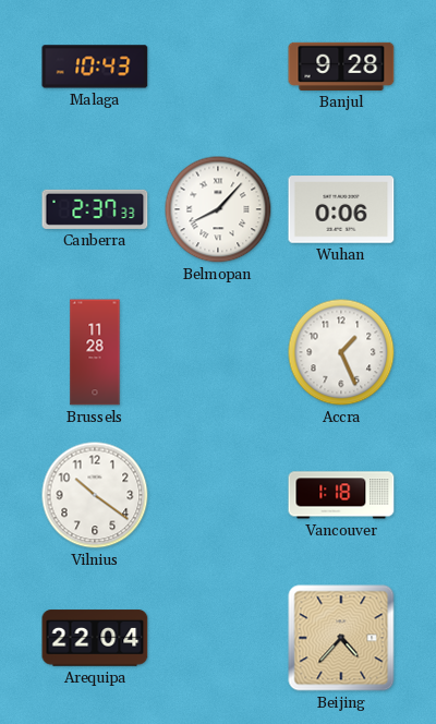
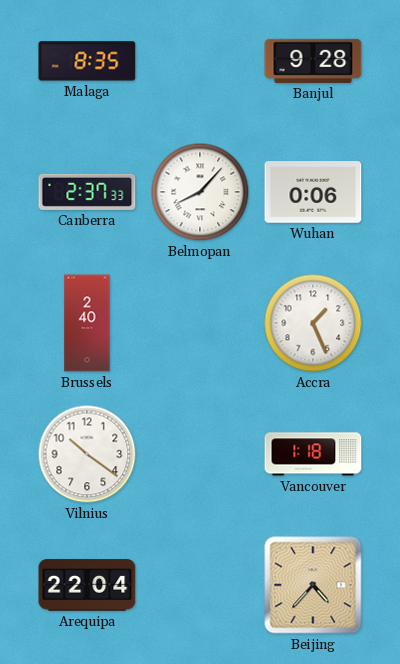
Malaga: 10:43 -> 8:35
Brussels: 11:28 -> 2:40
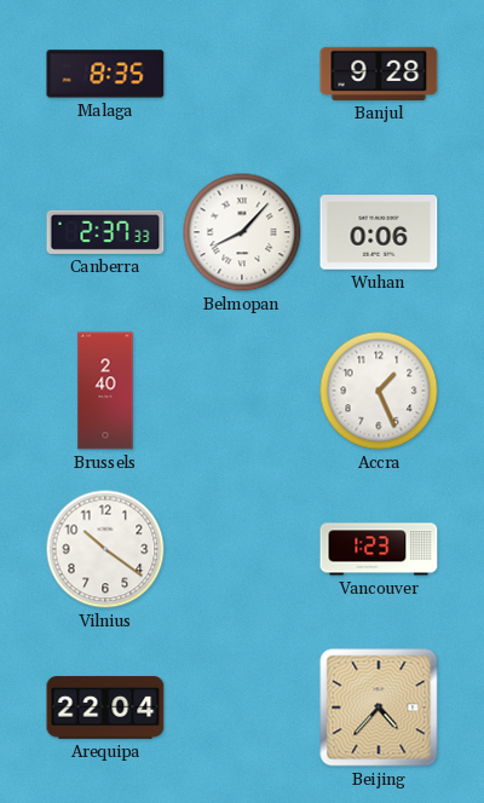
Vancouver: 1:18 -> 1:23
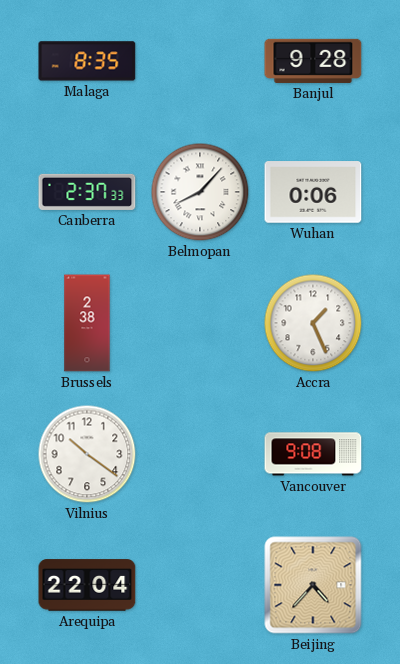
Brussels: 2:40 -> 2:38
Vancouver: 1:23 -> 9:08
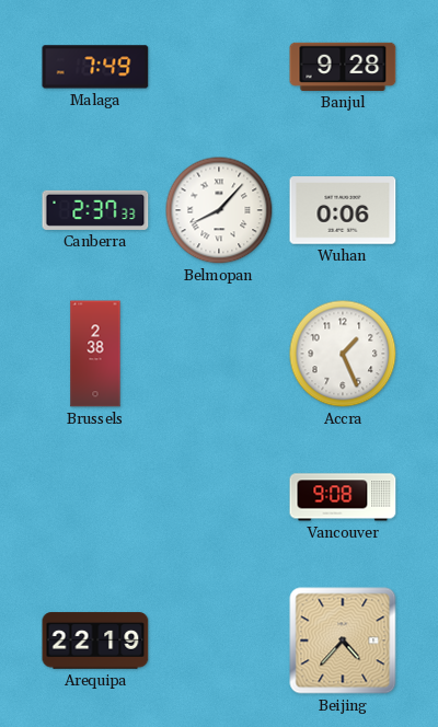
Malaga: 8:35 -> 7:49
Vilnius: 10:21 -> none
Arequipa: 22:04 -> 22:19
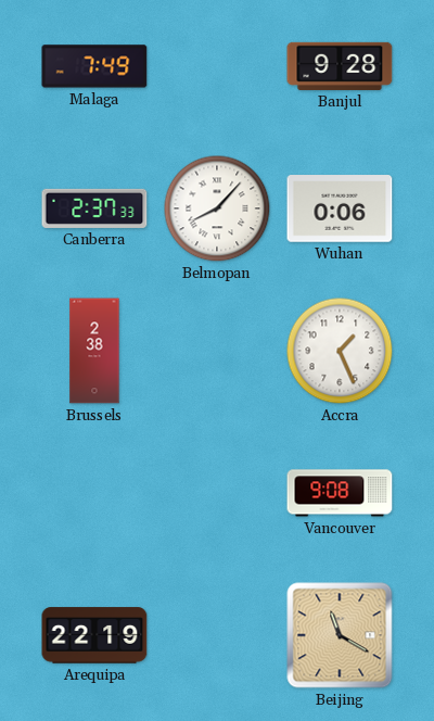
Beijing: 4:37 -> 11:20
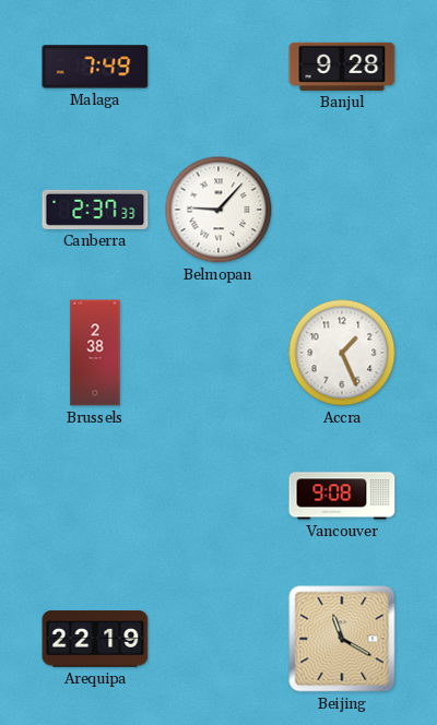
Belmopan: 8:07 -> 9:07
Wuhan: 0:06 -> none
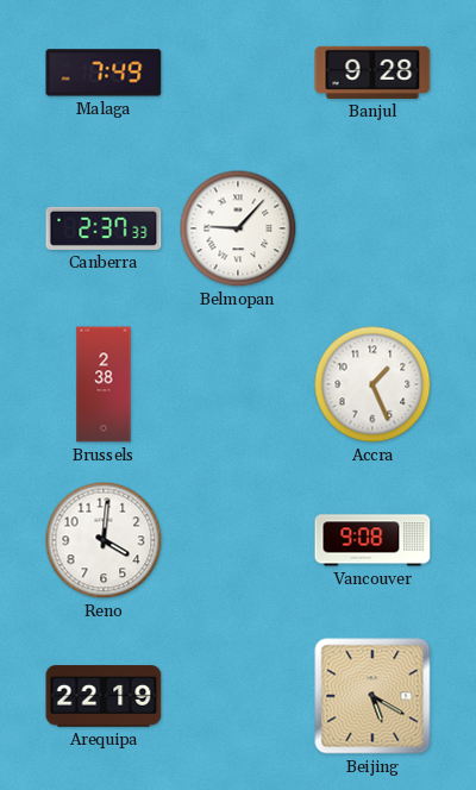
Reno: none -> 4:01
Beijing: 11:20 -> 5:20
